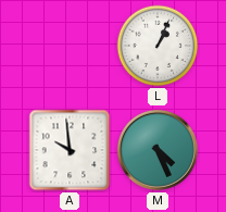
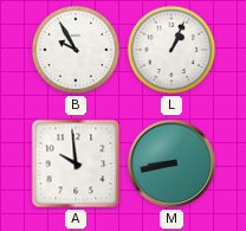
B: none -> 9:55
M: 4:26 -> 8:43
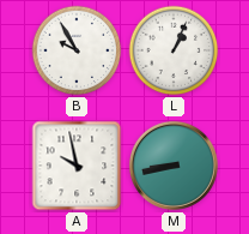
A: 9:59 -> 9:58
